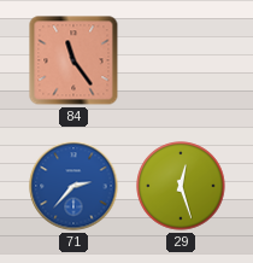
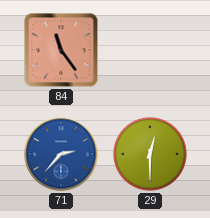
29: 12:27 -> 12:30
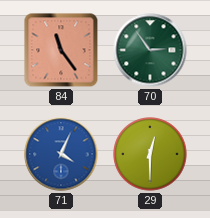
70: none -> 2:54
71: 2:37 -> 4:04
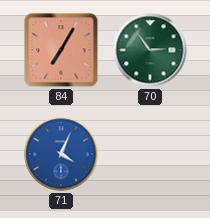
84: 11:24 -> 7:05
29: 12:30 -> none
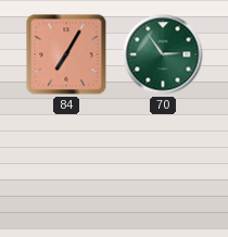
71: 4:04 -> none
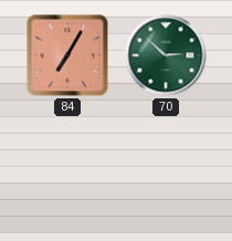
70: 2:54 -> 2:52
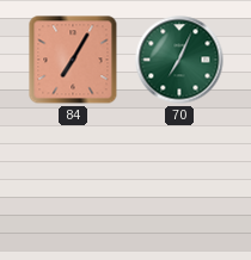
70: 2:52 -> 7:04
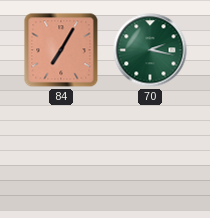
70: 7:04 -> 2:17
